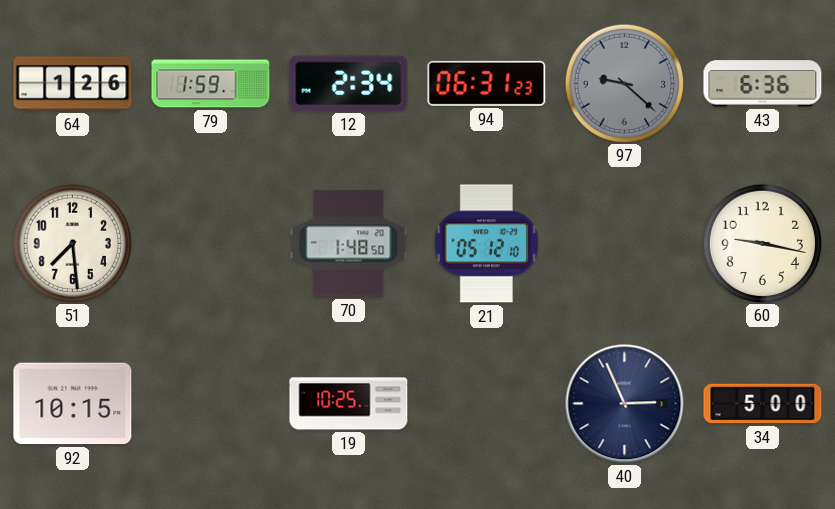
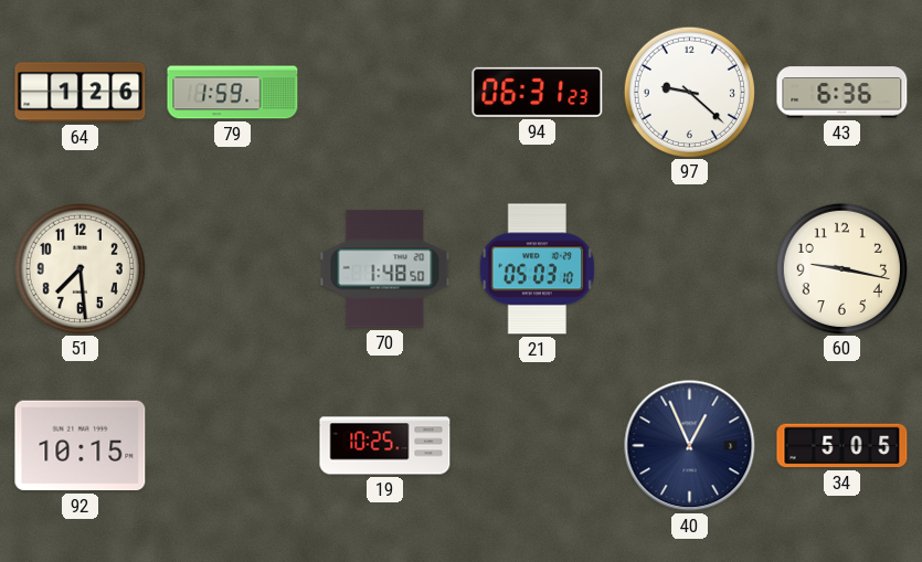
12: 2:34 -> none
97 dial: grey -> white
21: 05:12 -> 05:03
40: 2:56 -> 12:56
34: 5:00 -> 5:05
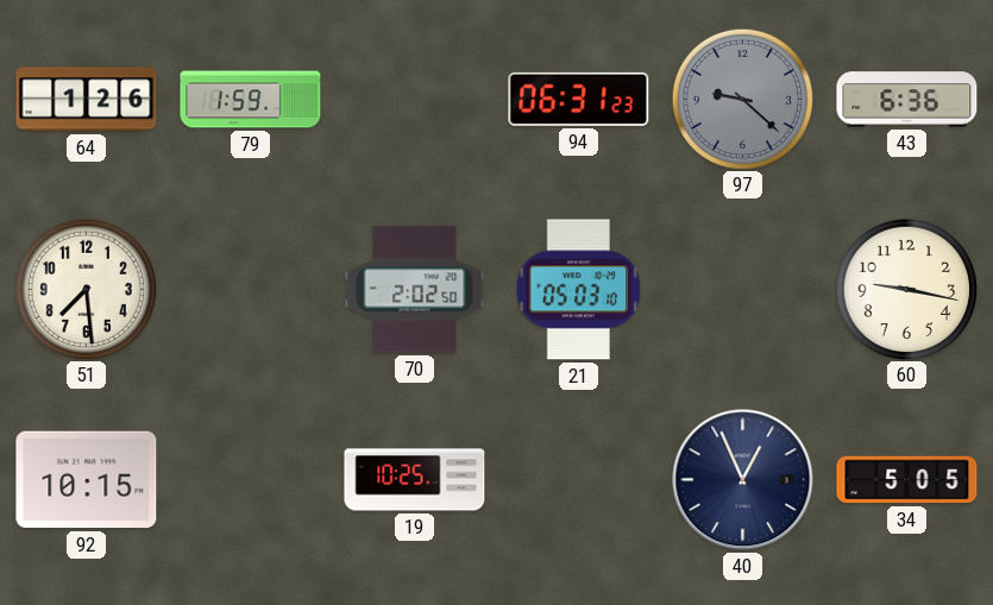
97 dial: white -> grey
70: 1:48 -> 2:02
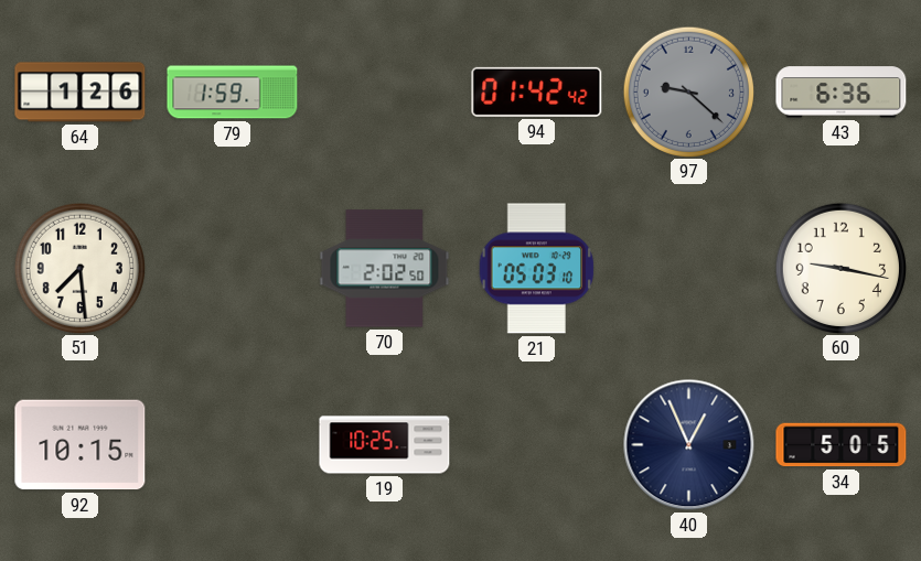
94: 06:31 -> 01:42
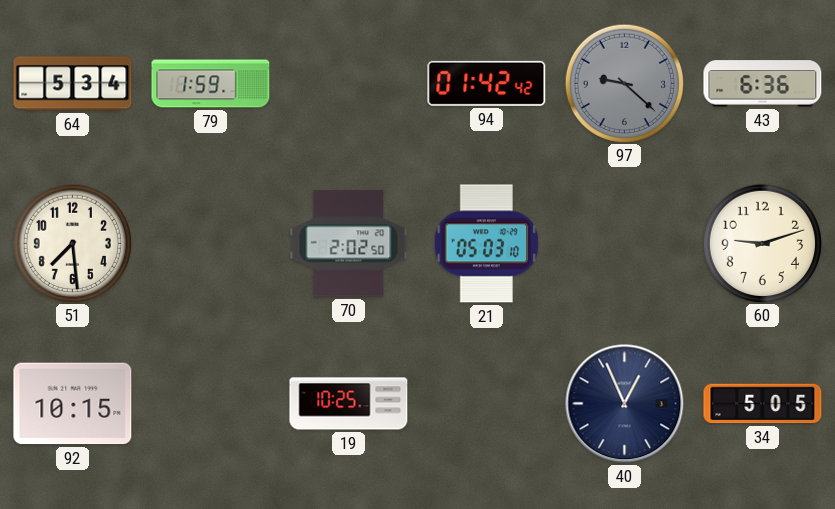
64: 1:26 -> 5:34
60: 9:17 -> 9:12
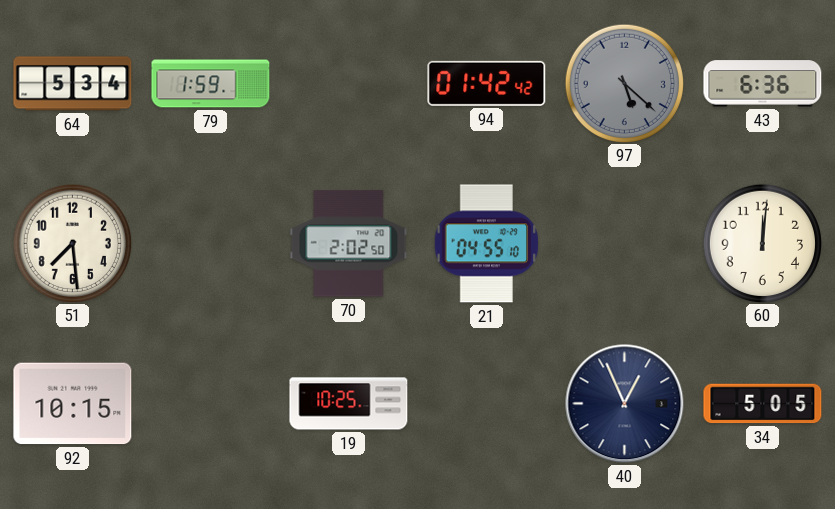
97: 9:22 -> 5:22
21: 05:03 -> 04:55
60: 9:12 -> 12:01
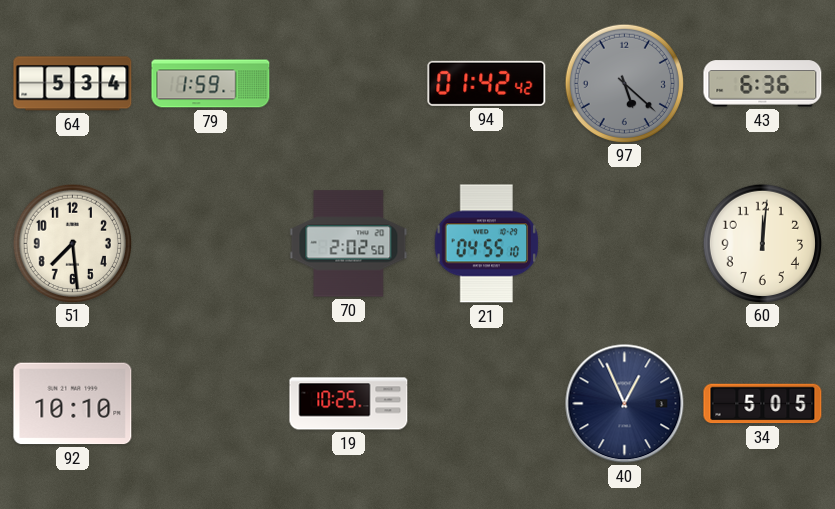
92: 10:15 -> 10:10
